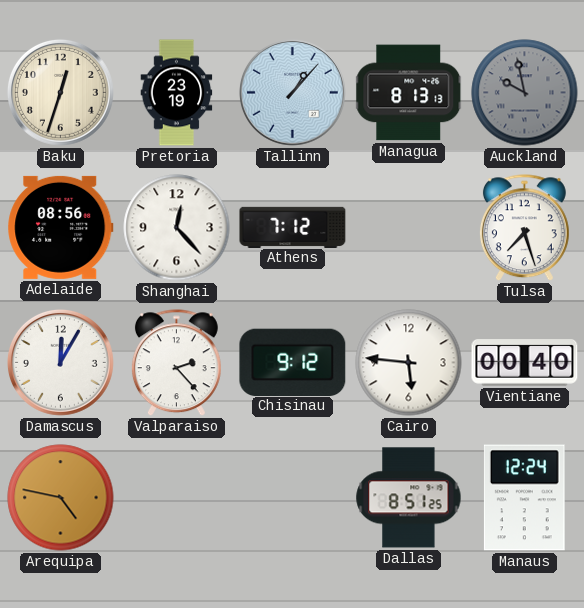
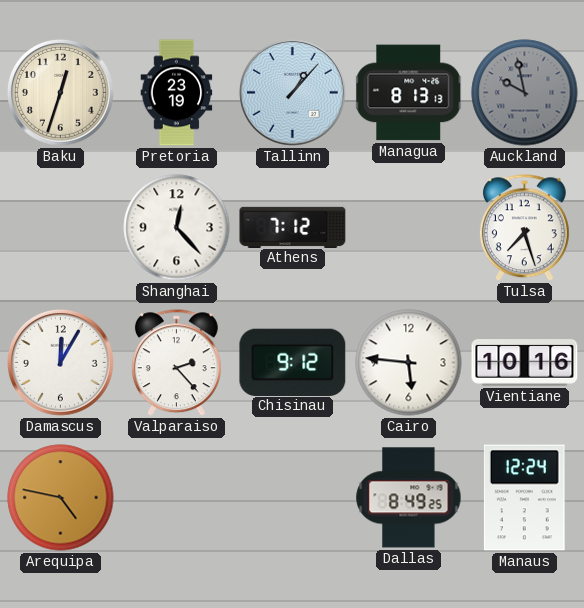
Adelaide: 08:56 -> none
Vientiane: 00:40 -> 10:16
Dallas: 8:51 -> 8:49
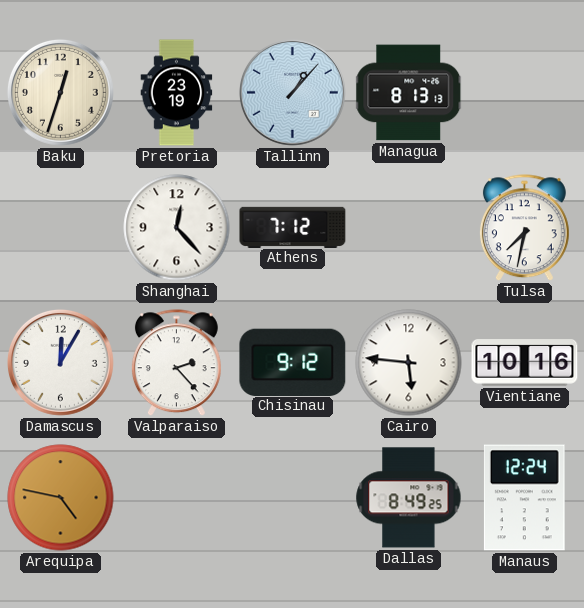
Auckland: 9:58 -> none
Tulsa: 7:27 -> 7:32
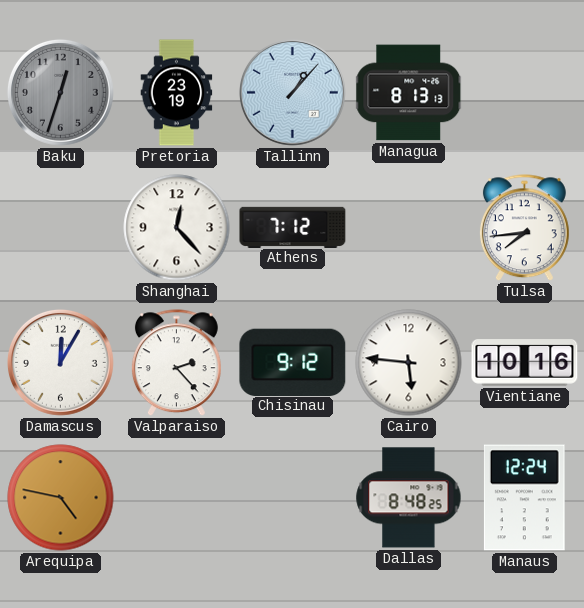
Baku dial: cream -> grey
Tulsa: 7:32 -> 7:44
Dallas: 8:49 -> 8:48
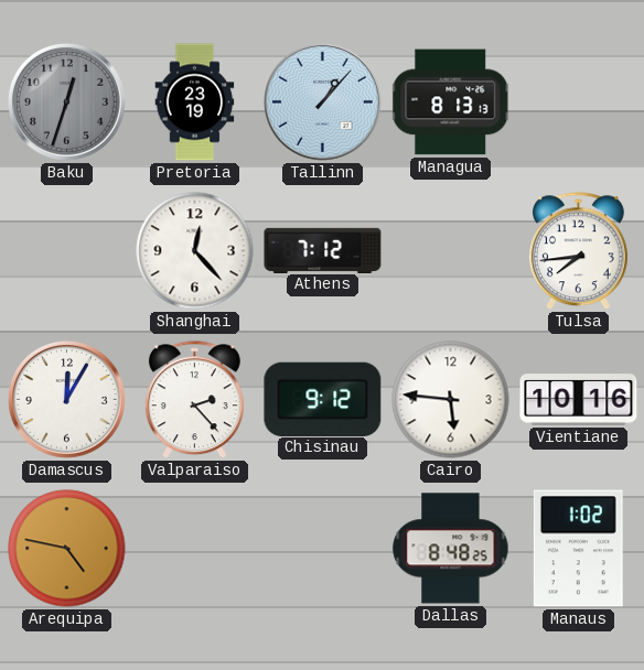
Manaus: 12:24 -> 1:02
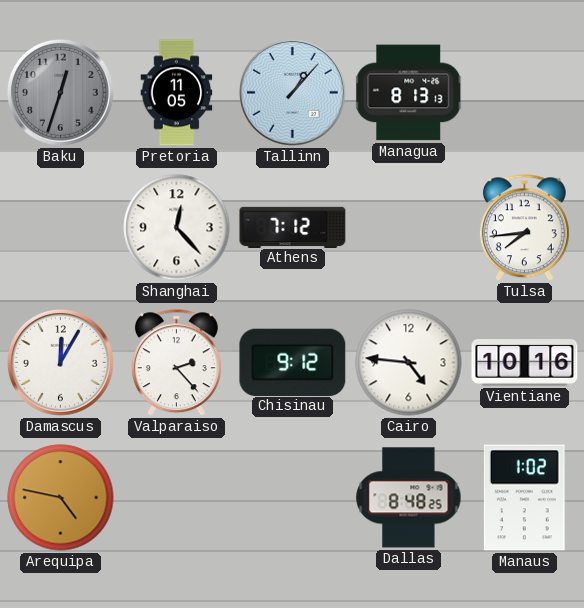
Pretoria: 23:19 -> 11:05
Cairo: 5:46 -> 4:46
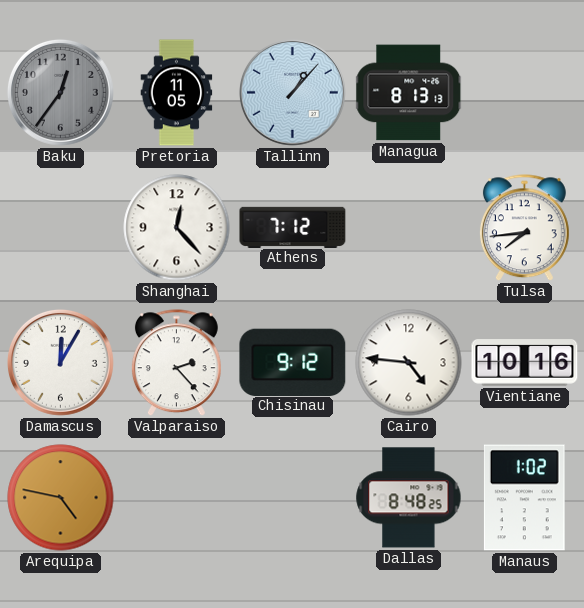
Baku: 12:33 -> 12:36
